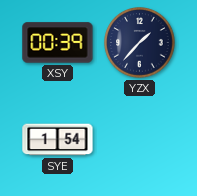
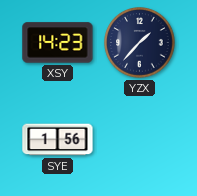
XSY: 00:39 -> 14:23
SYE: 1:54 -> 1:56
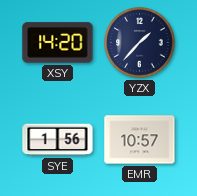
XSY: 14:23 -> 14:20
EMR: none -> 10:57
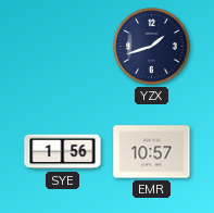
XSY: 14:20 -> none
YZX: 1:37 -> 1:42
